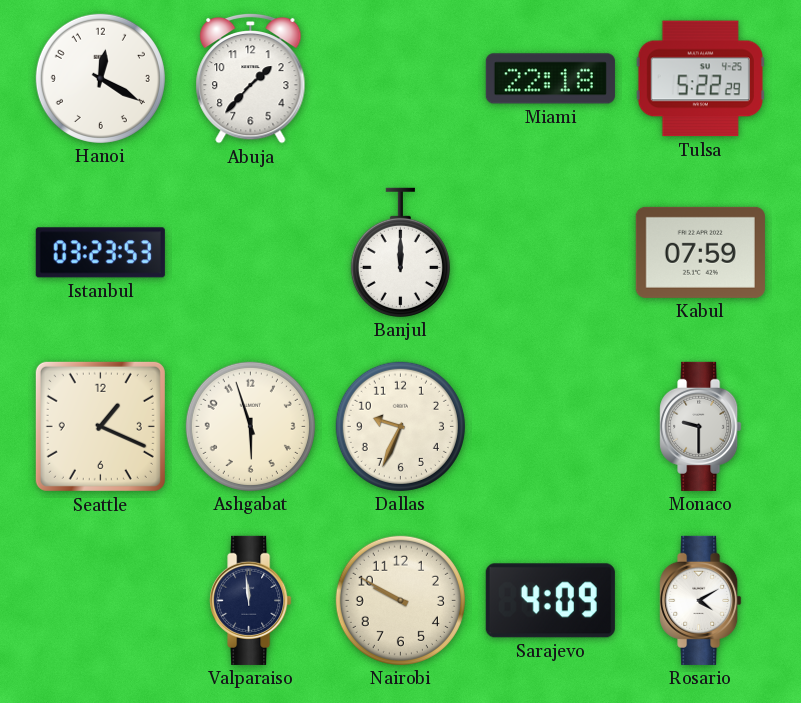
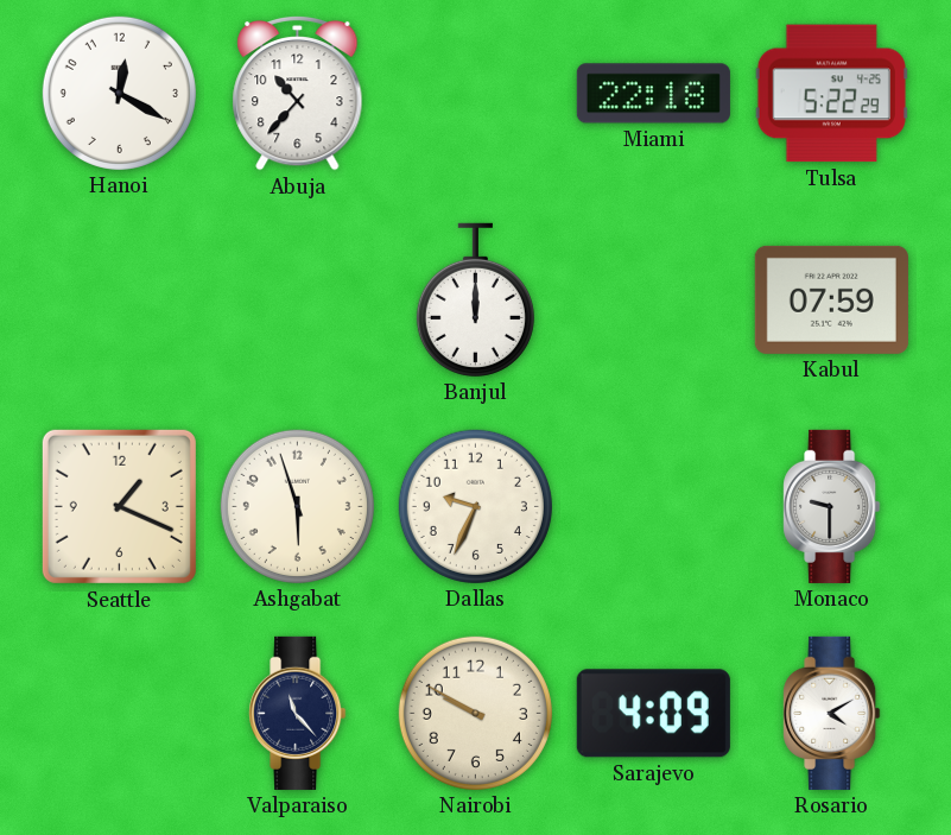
Abuja: 1:37 -> 10:37
Istanbul: 03:23 -> none
Valparaiso: 11:59 -> 11:23
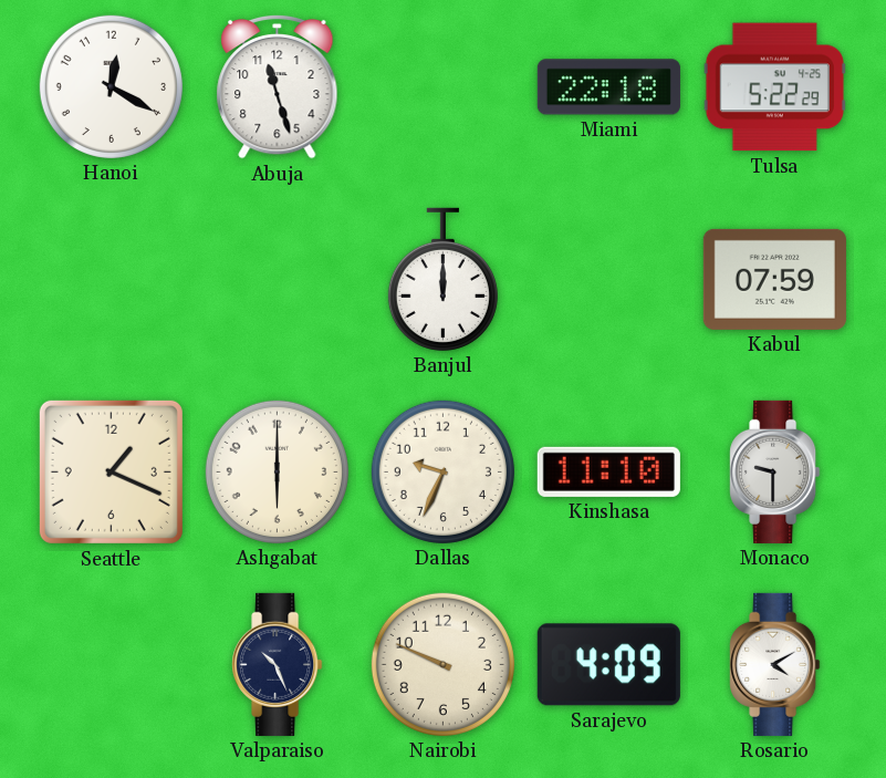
Abuja: 10:37 -> 11:27
Ashgabat: 5:57 -> 6:00
Kinshasa: none -> 11:10
Valparaiso: 11:23 -> 10:26
Nairobi: 9:50 -> 9:49
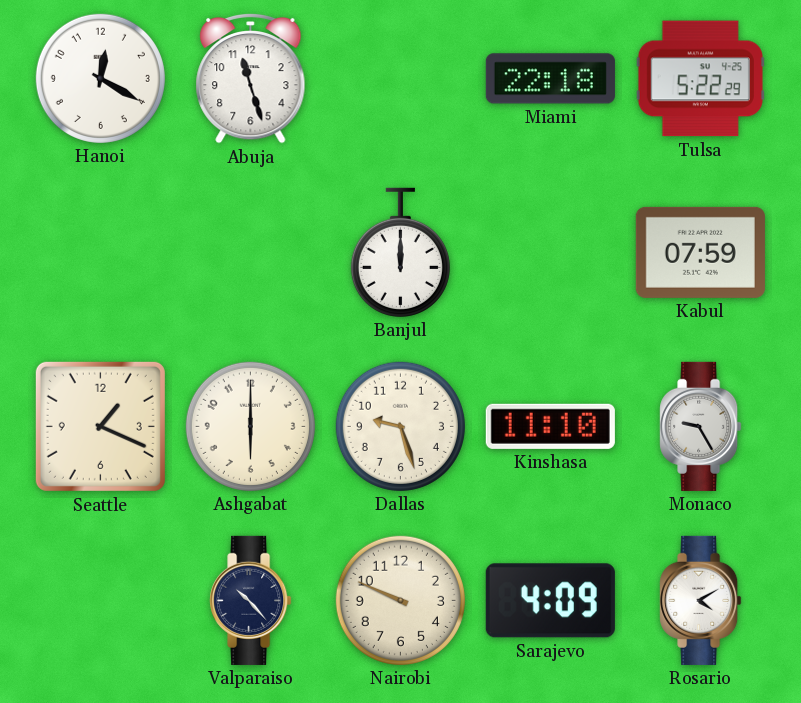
Dallas: 9:34 -> 9:27
Monaco: 9:30 -> 9:25
Valparaiso: 10:26 -> 10:23
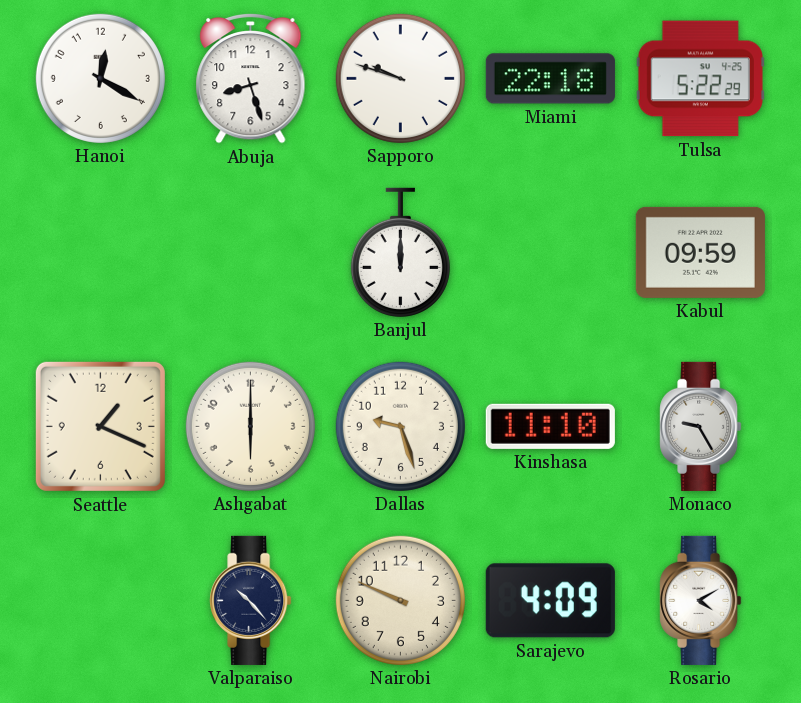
Abuja: 11:27 -> 8:27
Sapporo: none -> 9:48
Kabul: 07:59 -> 09:59
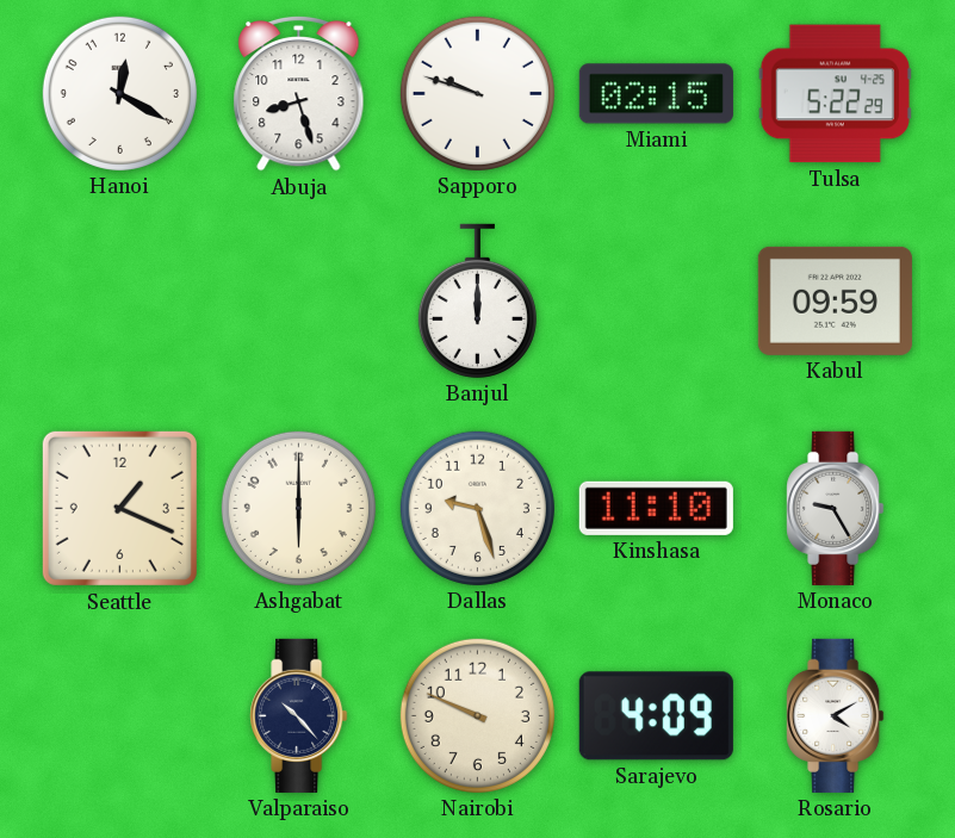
Miami: 22:18 -> 02:15
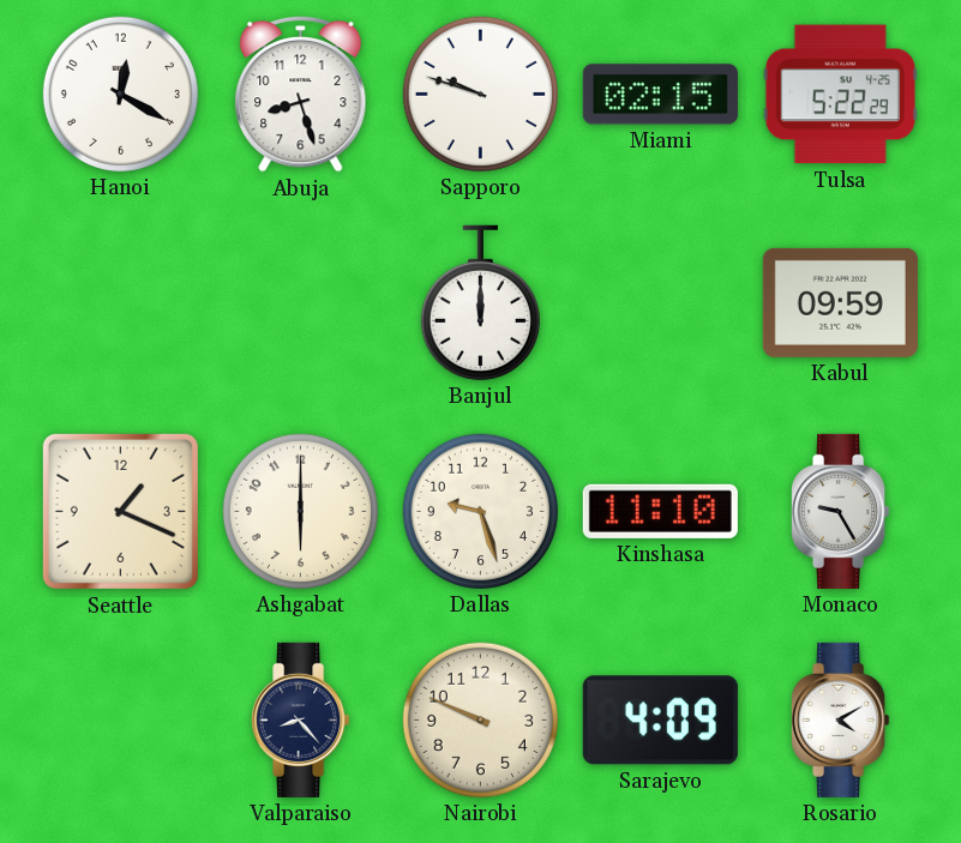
Valparaiso: 10:23 -> 8:23
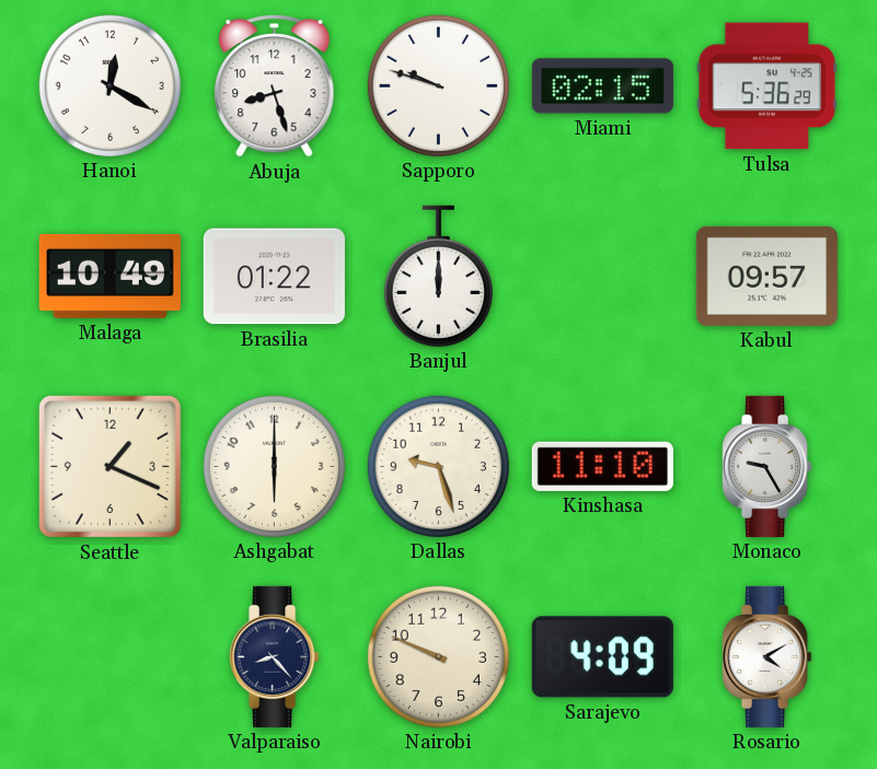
Tulsa: 5:22 -> 5:36
Malaga: none -> 10:49
Brasilia: none -> 01:22
Kabul: 09:59 -> 09:57
